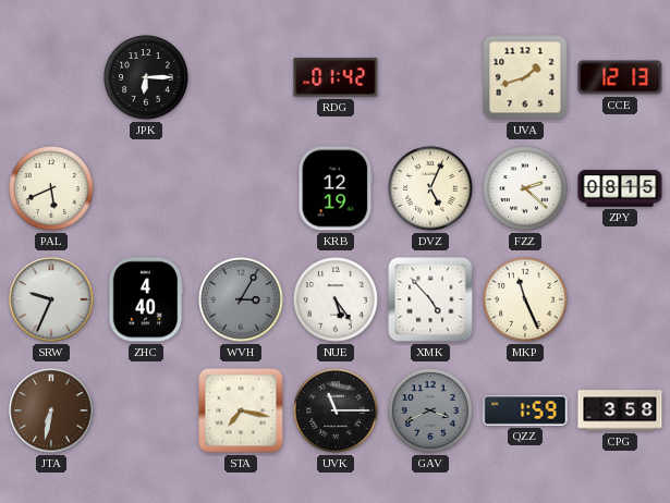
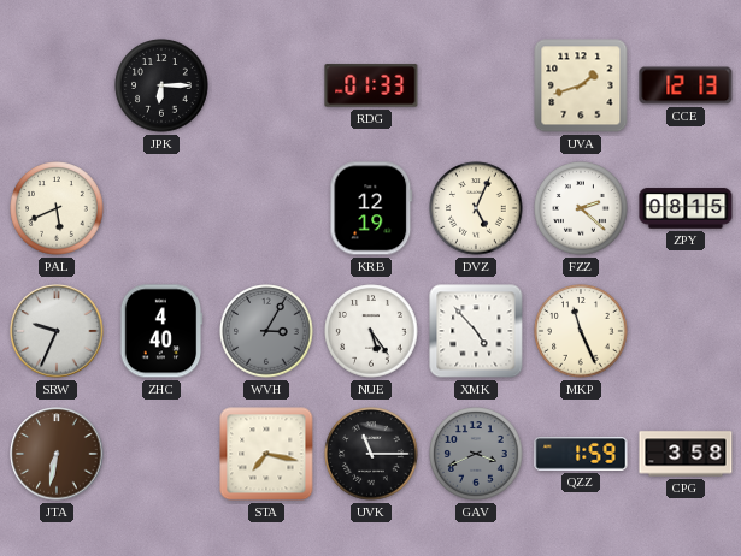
RDG: 01:42 -> 01:33
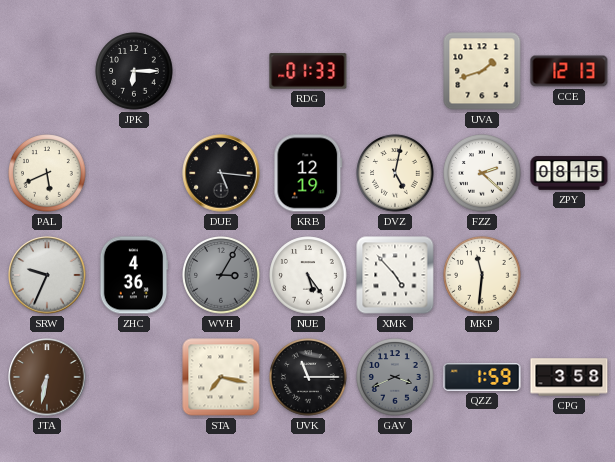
DUE: none -> 5:16
DVZ: 5:04 -> 5:02
ZHC: 4:40 -> 4:36
MKP: 11:26 -> 11:31
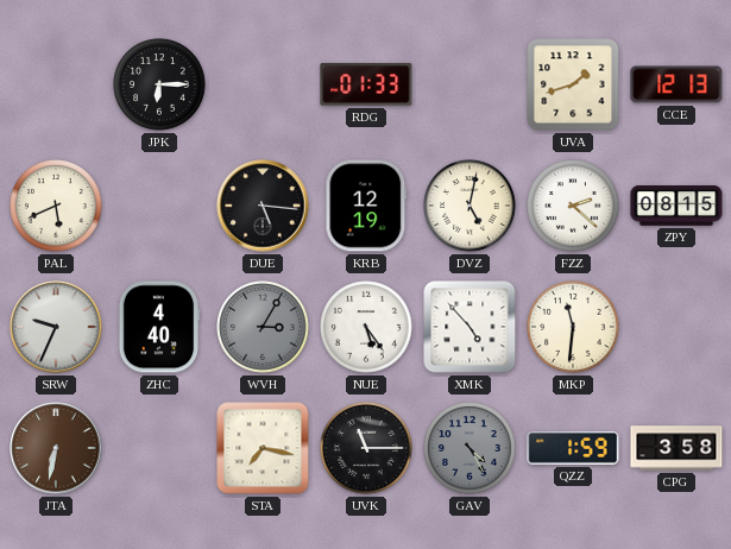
ZHC: 4:36 -> 4:40
GAV: 3:41 -> 4:25
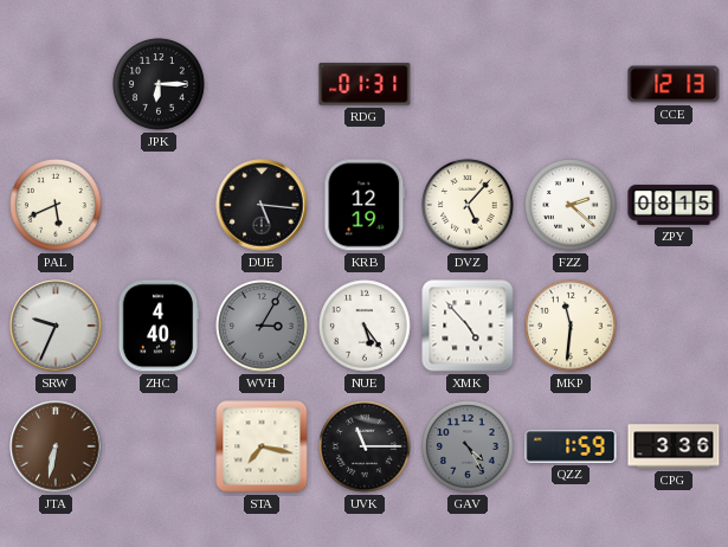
RDG: 01:33 -> 01:31
UVA: 1:42 -> none
DVZ: 5:02 -> 5:07
CPG: 3:58 -> 3:36
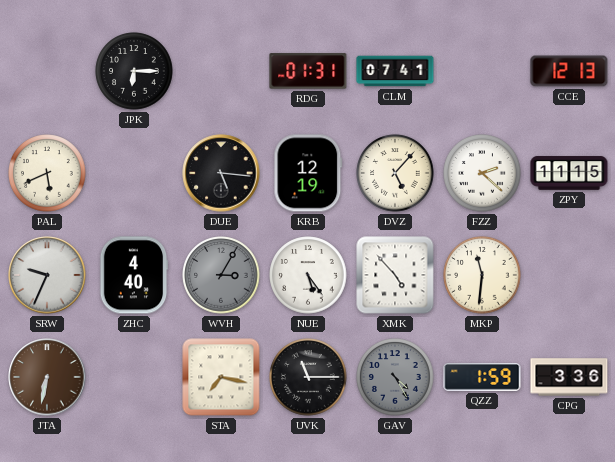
CLM: none -> 07:41
ZPY: 08:15 -> 11:15
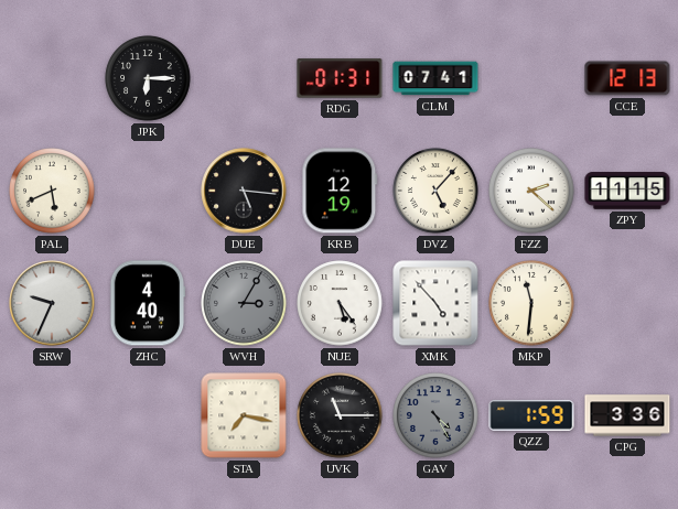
JTA: 6:32 -> none
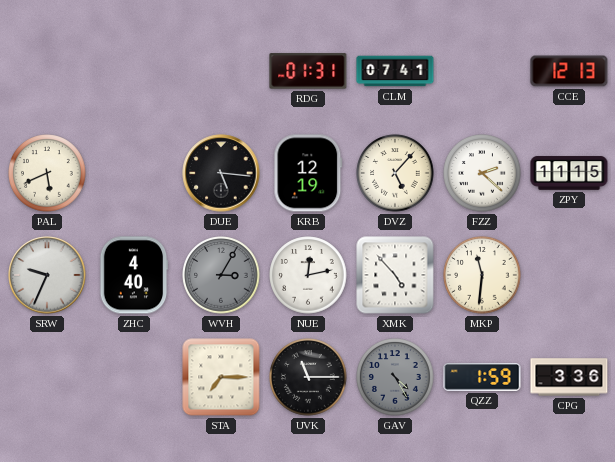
JPK: 6:15 -> none
NUE: 5:24 -> 12:13
STA: 7:17 -> 7:15
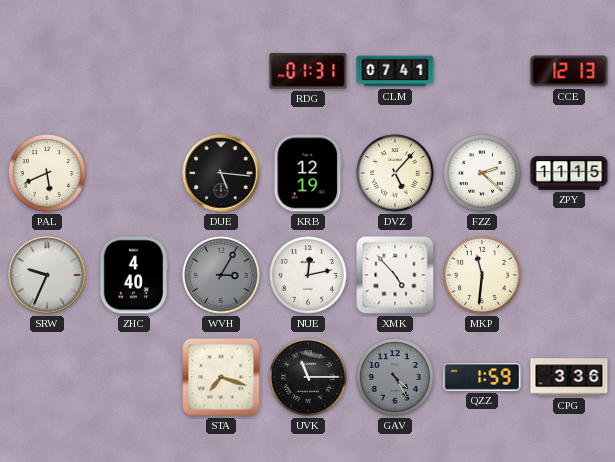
STA: 7:15 -> 7:18
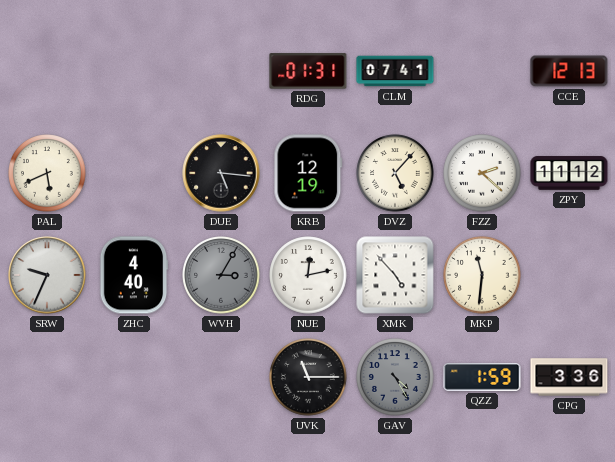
ZPY: 11:15 -> 11:12
STA: 7:18 -> none
